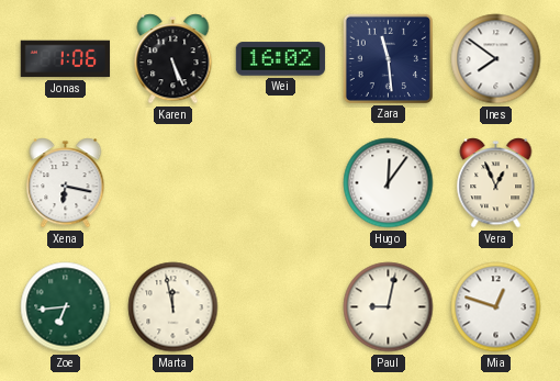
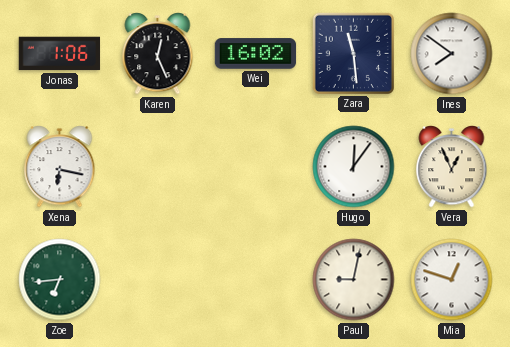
Karen: 5:26 -> 12:26
Marta: 11:58 -> none
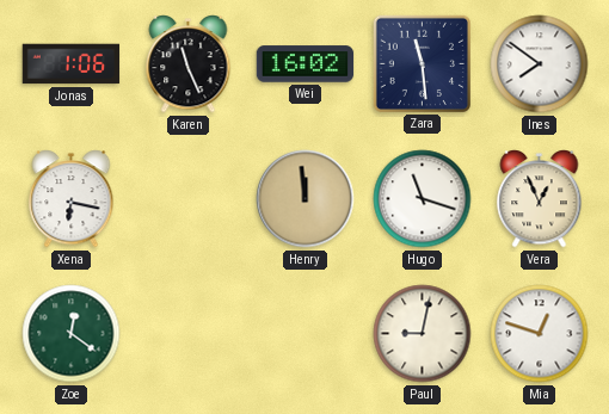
Karen: 12:26 -> 11:26
Henry: none -> 11:59
Hugo: 12:06 -> 11:18
Zoe: 6:44 -> 12:21
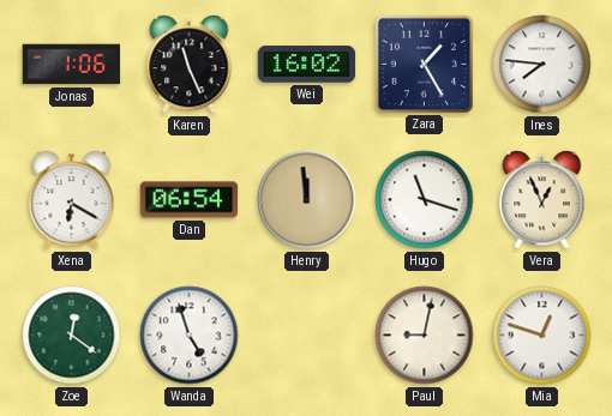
Zara: 11:29 -> 1:25
Ines: 7:51 -> 7:46
Xena: 6:17 -> 6:20
Dan: none -> 06:54
Wanda: none -> 4:57
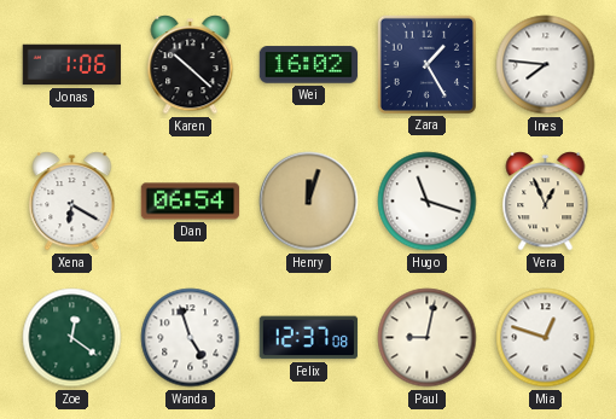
Karen: 11:26 -> 10:22
Henry: 11:59 -> 12:03
Felix: none -> 12:37
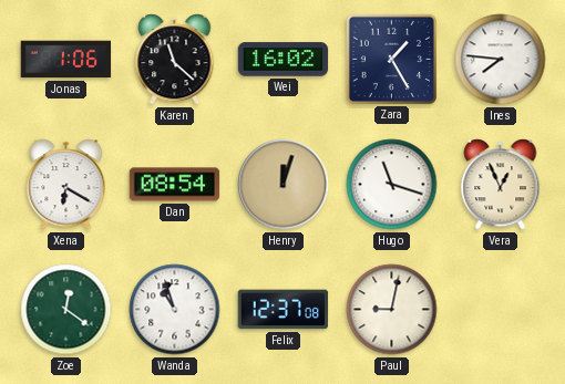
Karen: 10:22 -> 11:22
Dan: 06:54 -> 08:54
Wanda: 4:57 -> 10:57
Mia: 12:48 -> none
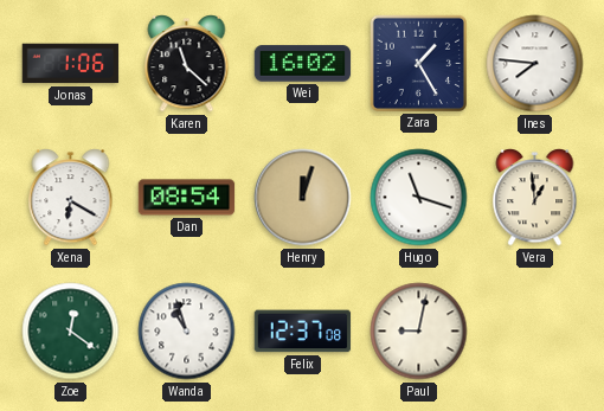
Vera: 12:56 -> 12:59
